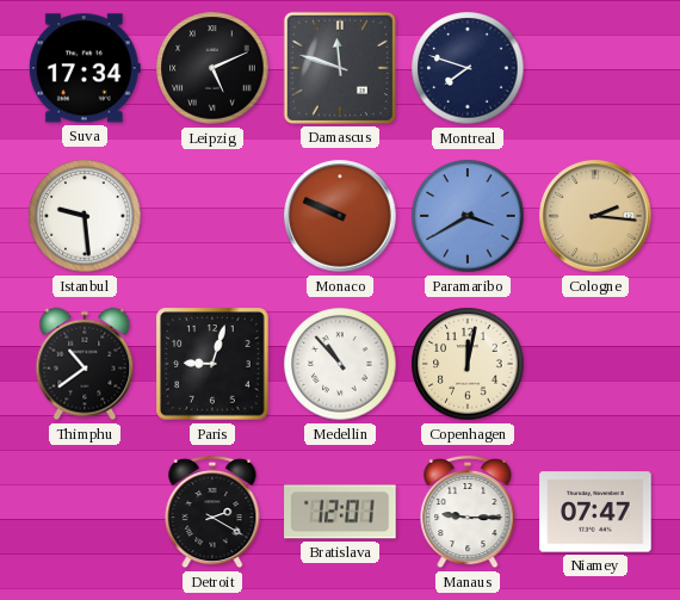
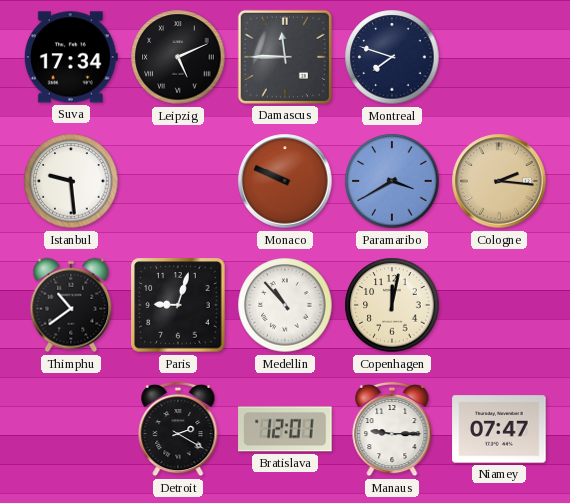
Damascus: 11:48 -> 11:45
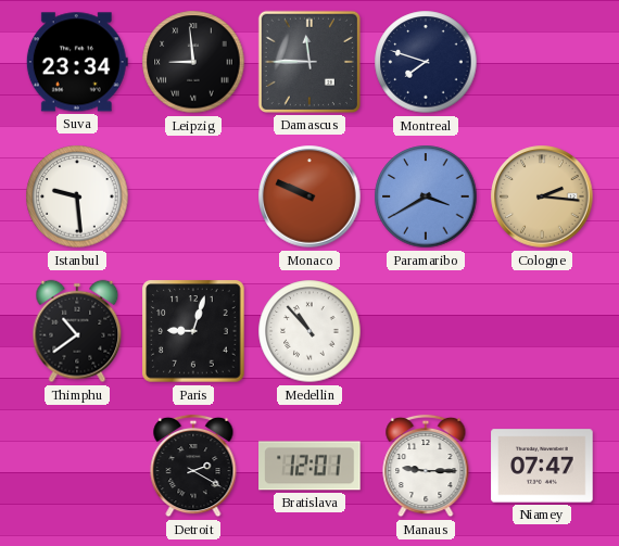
Suva: 17:34 -> 23:34
Leipzig: 5:11 -> 8:59
Copenhagen: 12:02 -> none
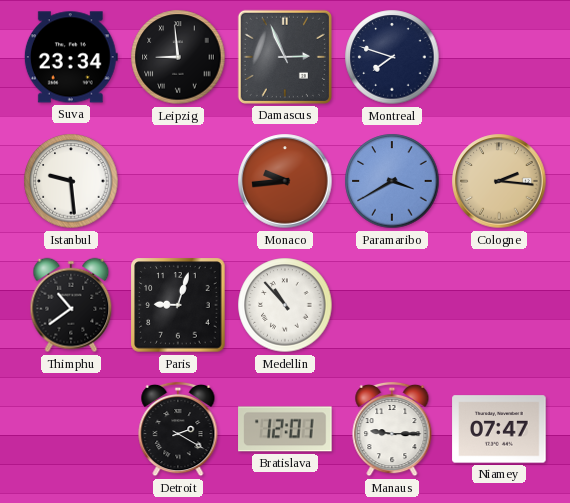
Damascus: 11:45 -> 2:56
Monaco: 9:49 -> 9:44
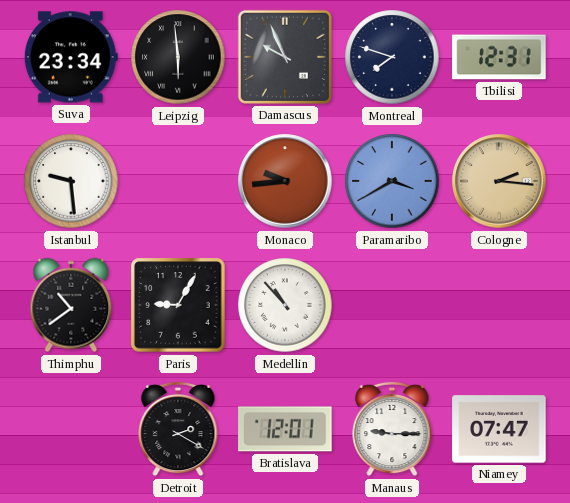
Leipzig: 8:59 -> 5:59
Damascus: 2:56 -> 9:56
Tbilisi: none -> 12:31
Paris: 9:03 -> 9:05
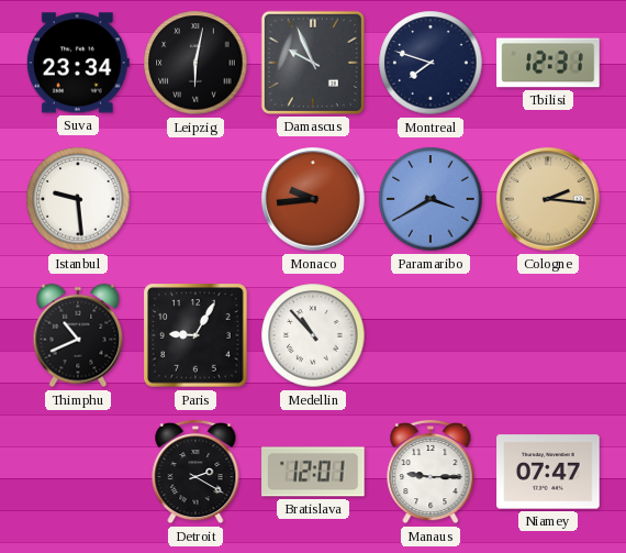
Leipzig: 5:59 -> 6:02
Thimphu: 10:39 -> 10:41
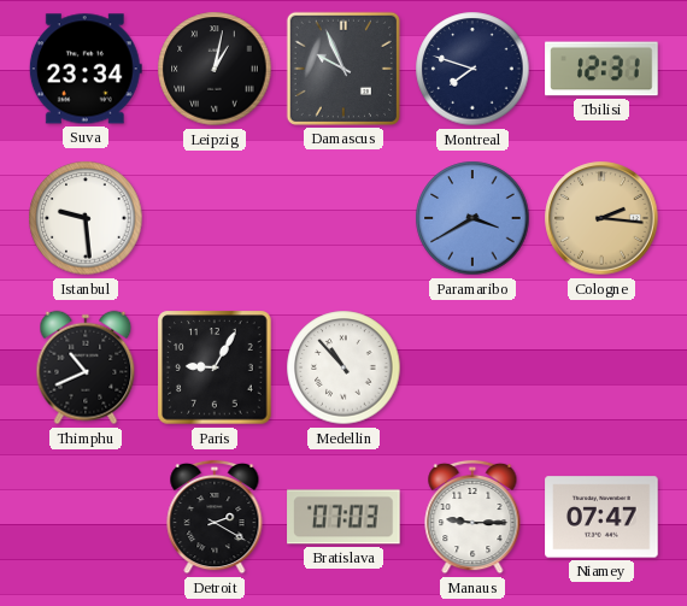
Leipzig: 6:02 -> 1:02
Monaco: 9:44 -> none
Bratislava: 12:01 -> 07:03
